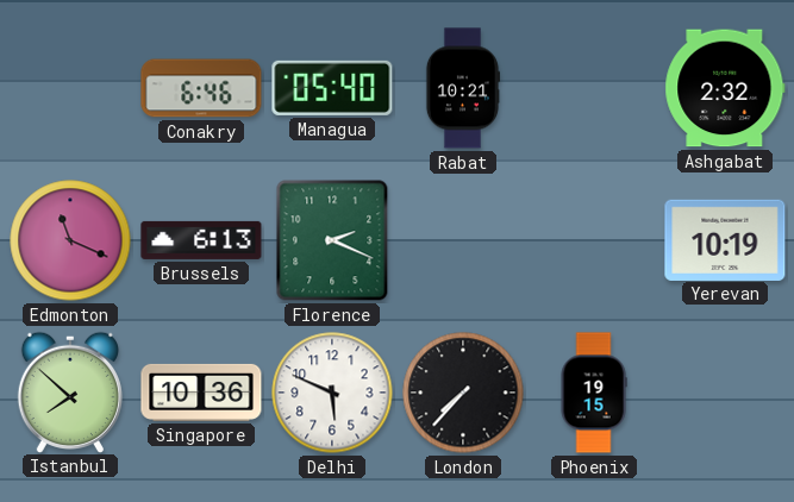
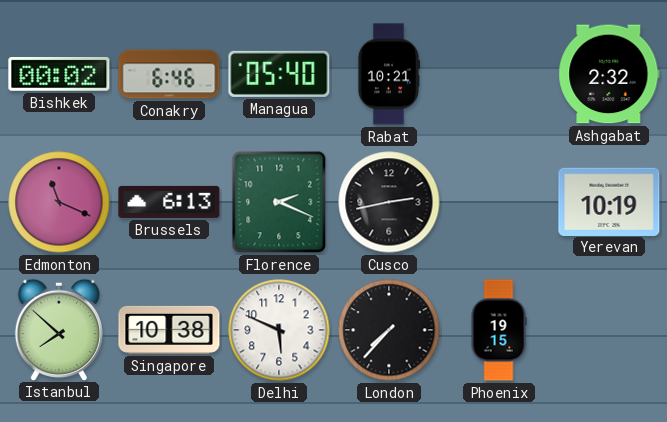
Bishkek: none -> 00:02
Cusco: none -> 2:43
Singapore: 10:36 -> 10:38
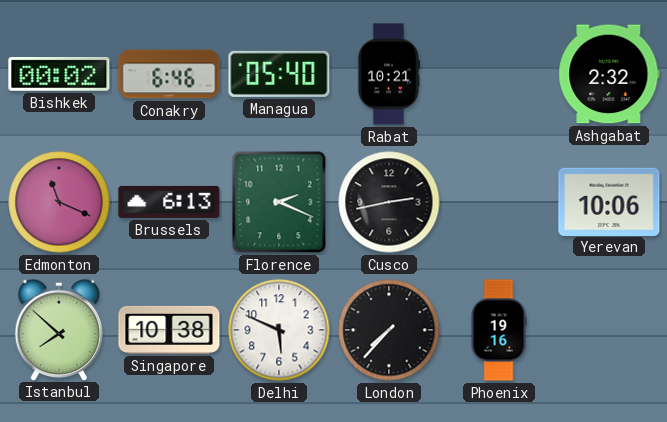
Yerevan: 10:19 -> 10:06
Phoenix: 19:15 -> 19:16
